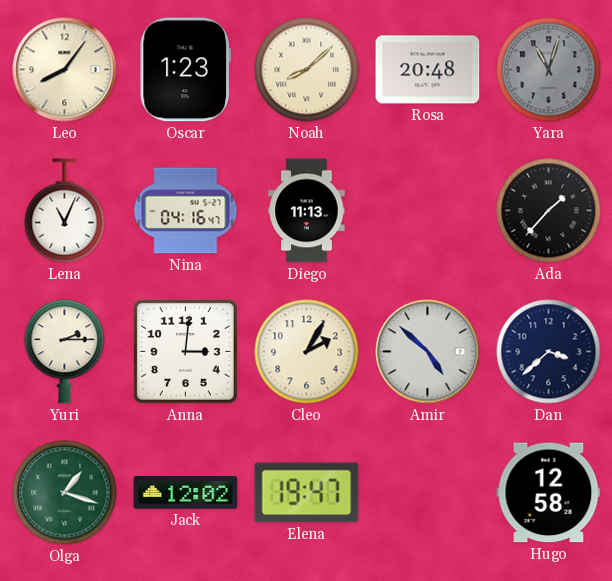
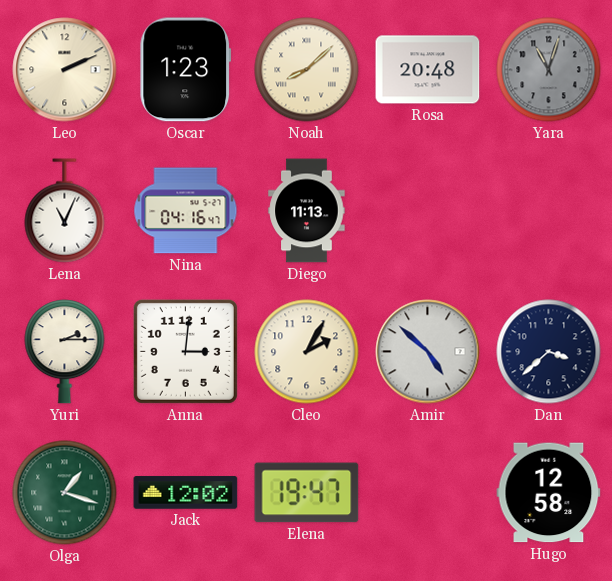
Leo: 8:06 -> 2:11
Ada: 1:37 -> none
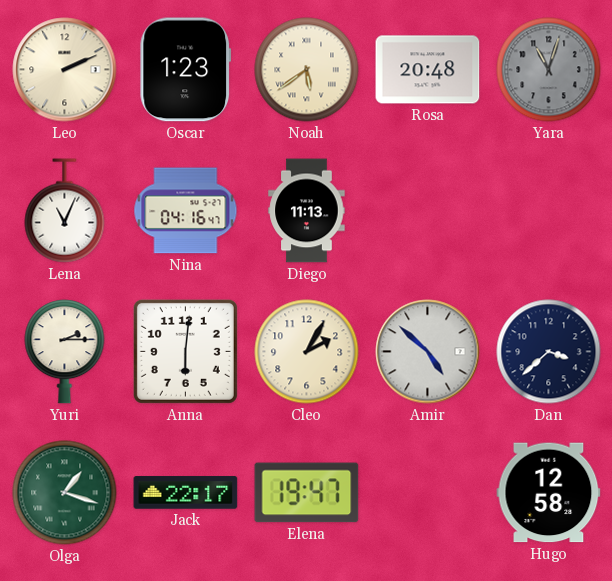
Noah: 8:08 -> 5:39
Anna: 3:01 -> 6:01
Jack: 12:02 -> 22:17
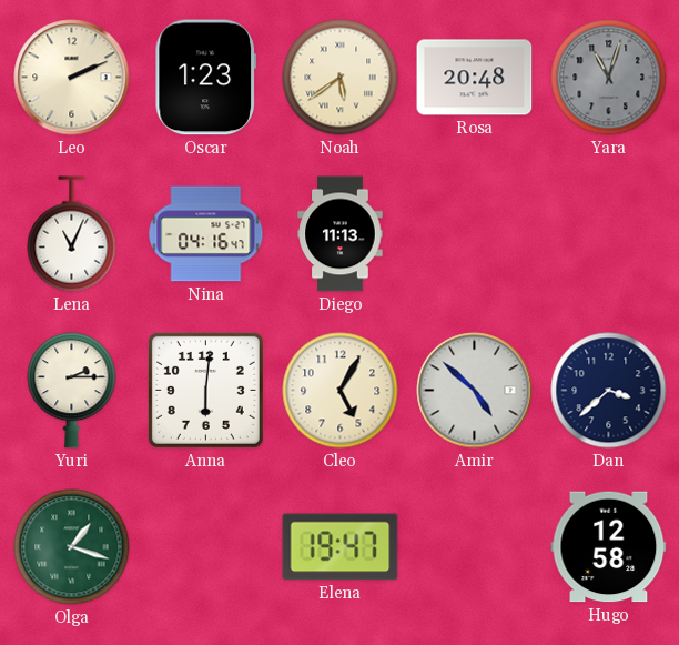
Cleo: 2:05 -> 5:05
Jack: 22:17 -> none
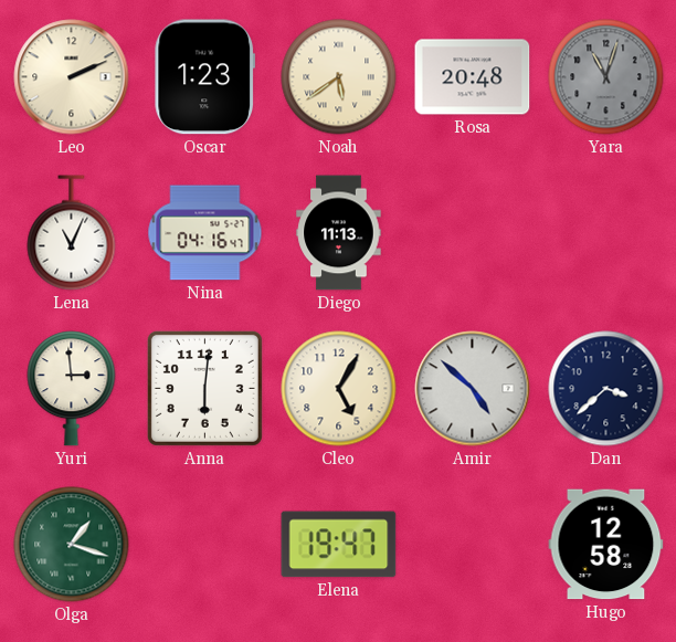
Yuri: 2:15 -> 2:59
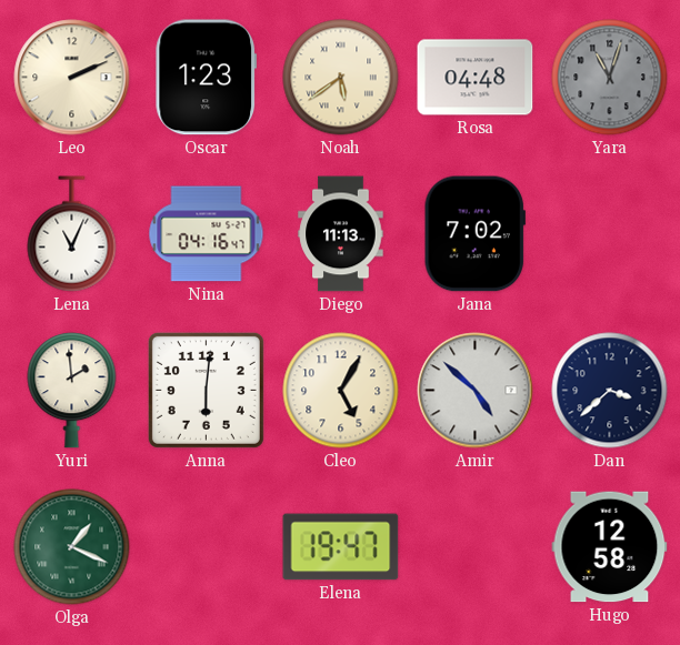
Rosa: 20:48 -> 04:48
Jana: none -> 7:02
Yuri: 2:59 -> 1:59
Olga: 1:18 -> 1:19
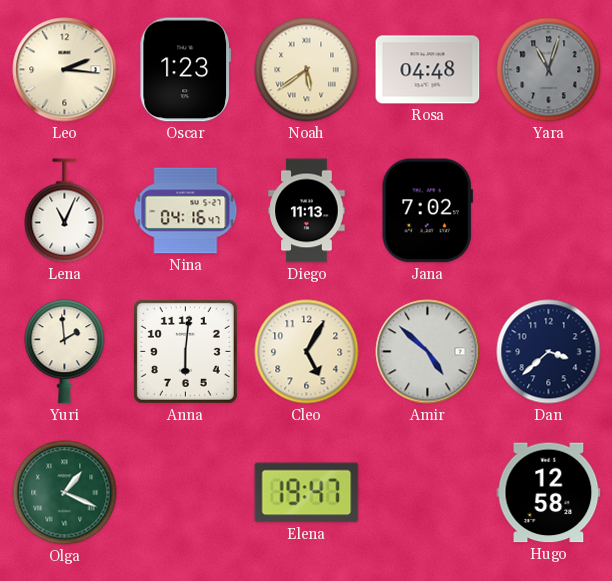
Leo: 2:11 -> 2:16
